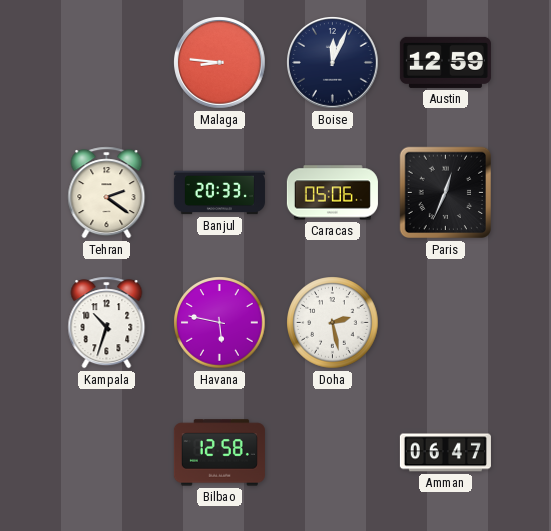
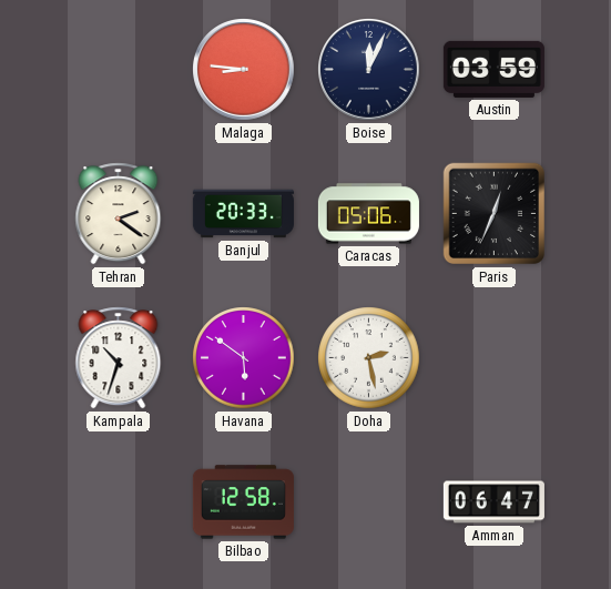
Austin: 12:59 -> 03:59
Havana: 5:47 -> 5:51
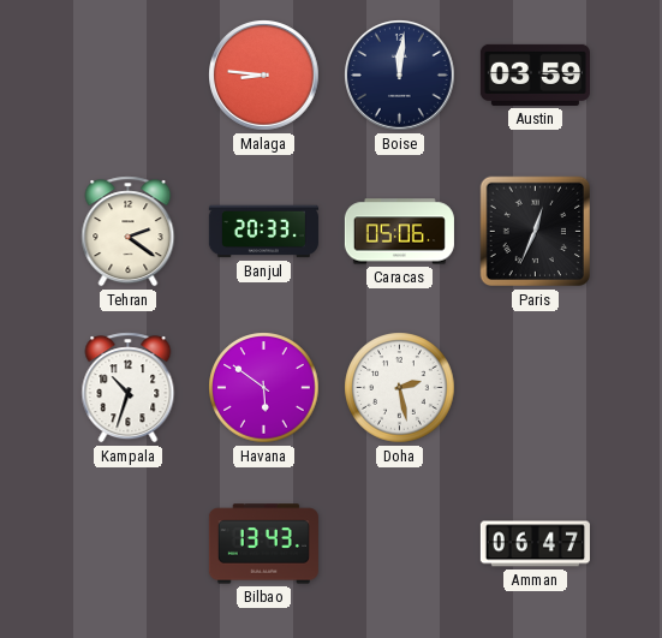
Boise: 12:04 -> 12:01
Bilbao: 12:58 -> 13:43
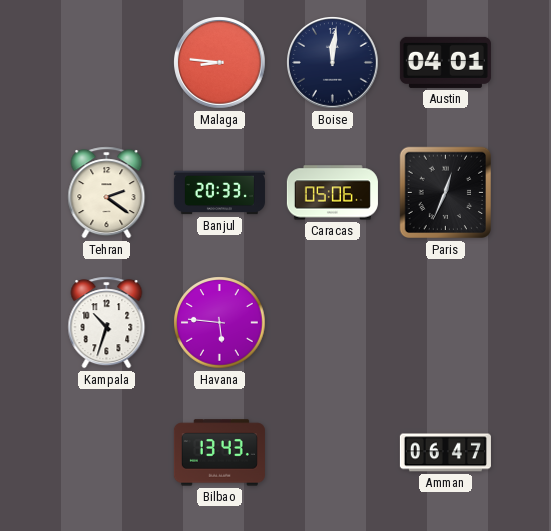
Austin: 03:59 -> 04:01
Havana: 5:51 -> 5:46
Doha: 2:28 -> none
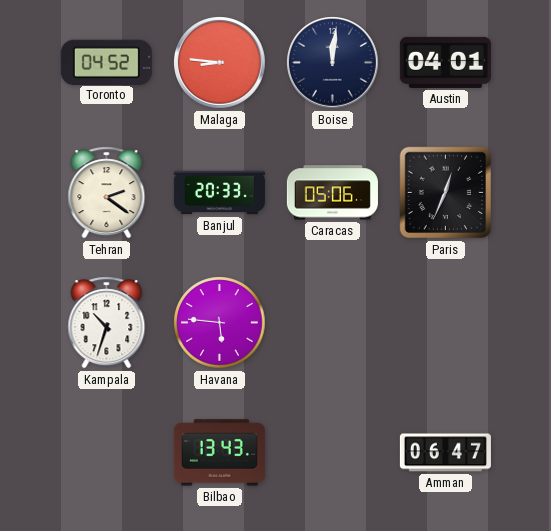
Toronto: none -> 04:52
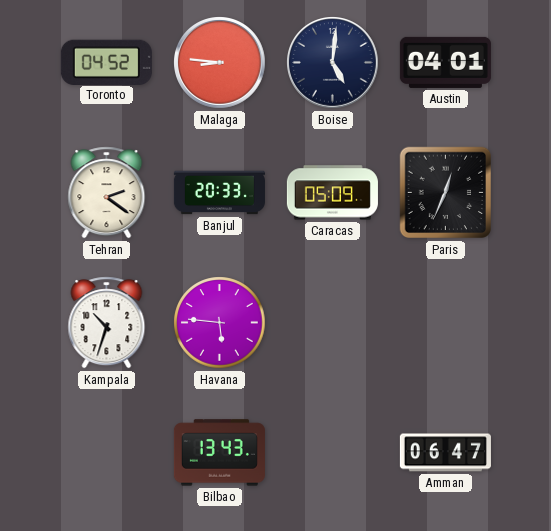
Boise: 12:01 -> 5:01
Caracas: 05:06 -> 05:09
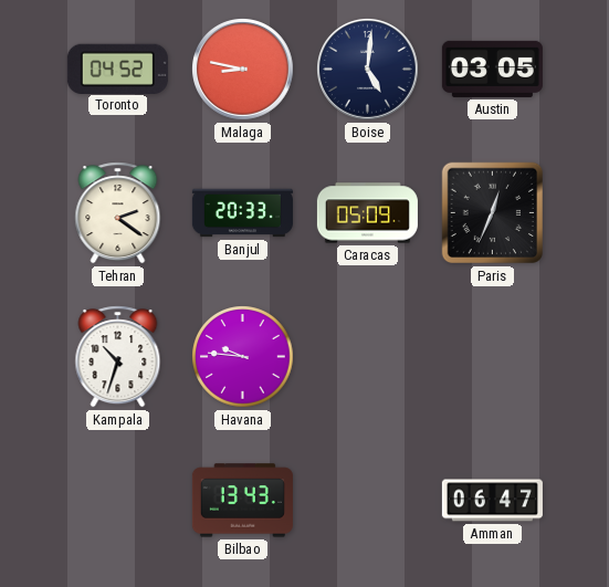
Malaga: 8:46 -> 8:47
Austin: 04:01 -> 03:05
Havana: 5:46 -> 9:46
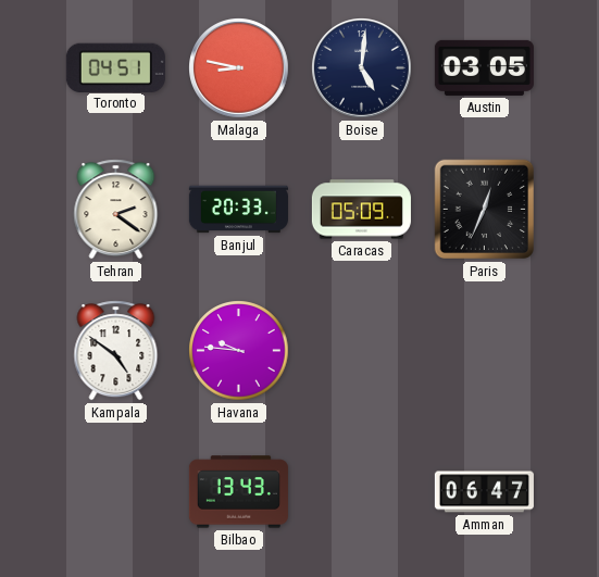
Toronto: 04:52 -> 04:51
Kampala: 10:33 -> 4:51
